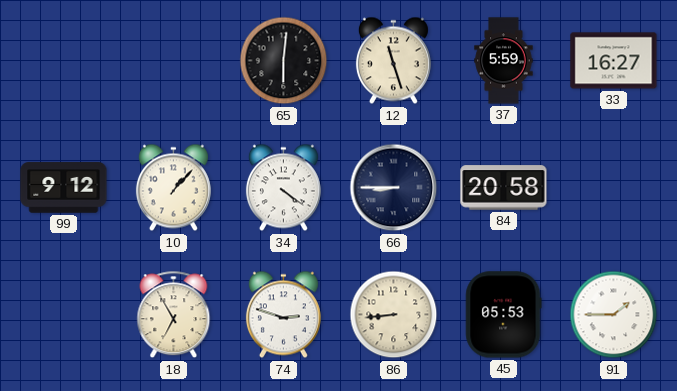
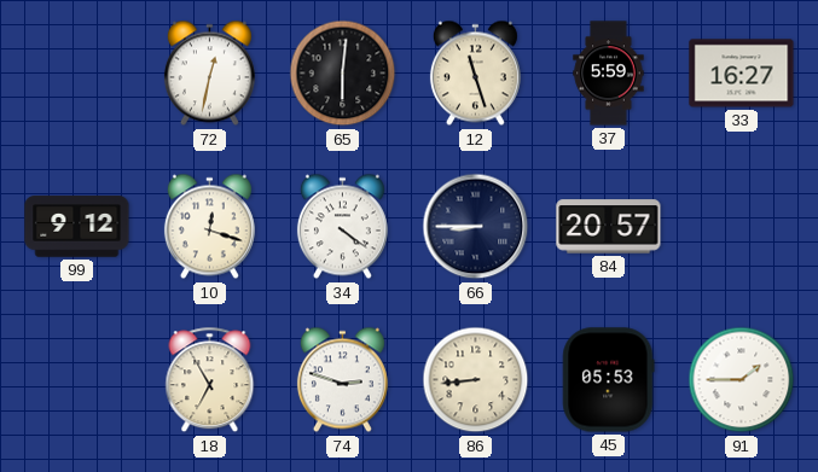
72: none -> 12:32
10: 1:07 -> 12:18
84: 20:58 -> 20:57
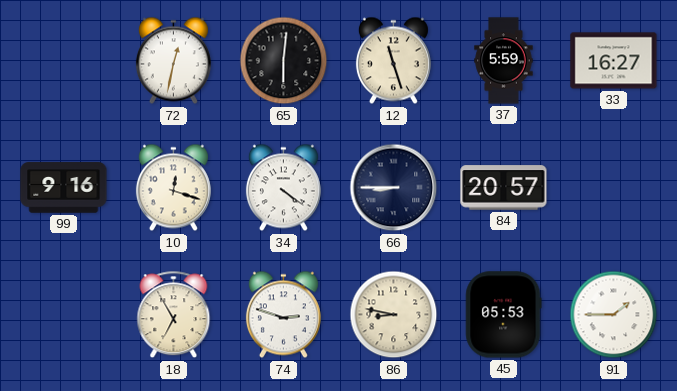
99: 9:12 -> 9:16
86: 8:44 -> 8:47
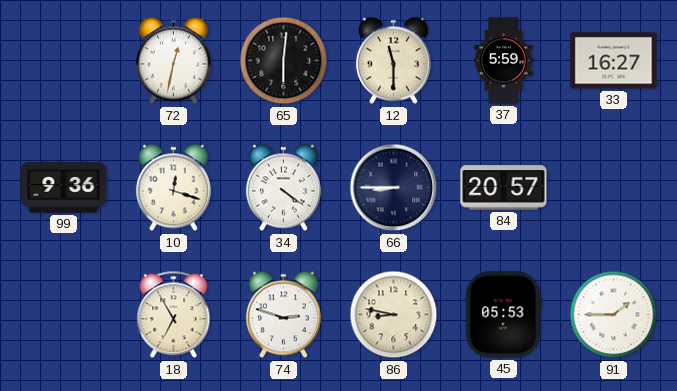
12: 11:27 -> 11:30
99: 9:16 -> 9:36
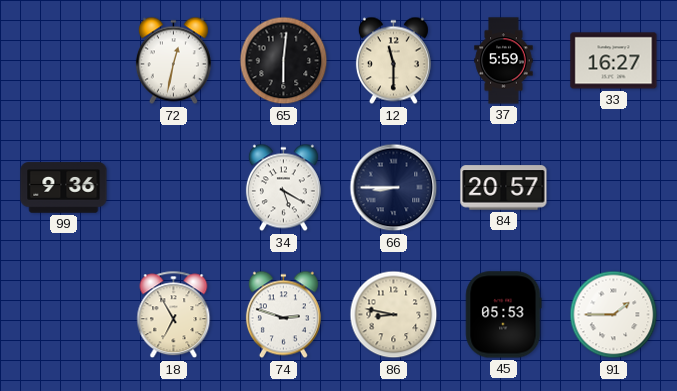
10: 12:18 -> none
34: 4:21 -> 5:20
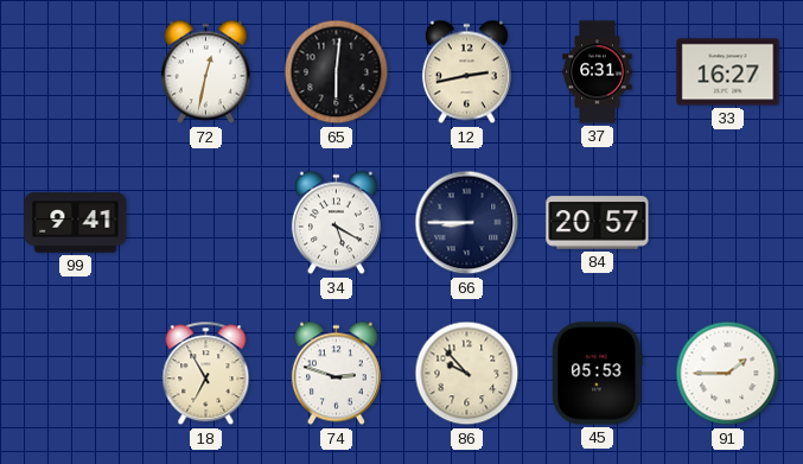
12: 11:30 -> 2:43
37: 5:59 -> 6:31
99: 9:36 -> 9:41
86: 8:47 -> 9:53
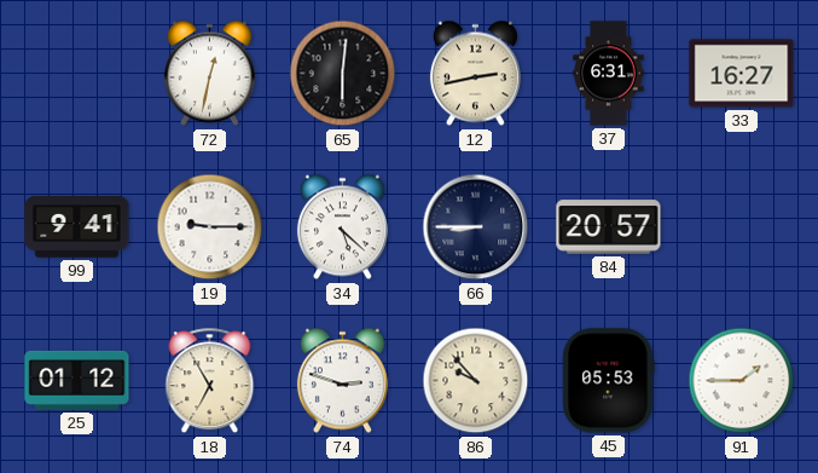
19: none -> 9:15
34: 5:20 -> 5:22
25: none -> 01:12
